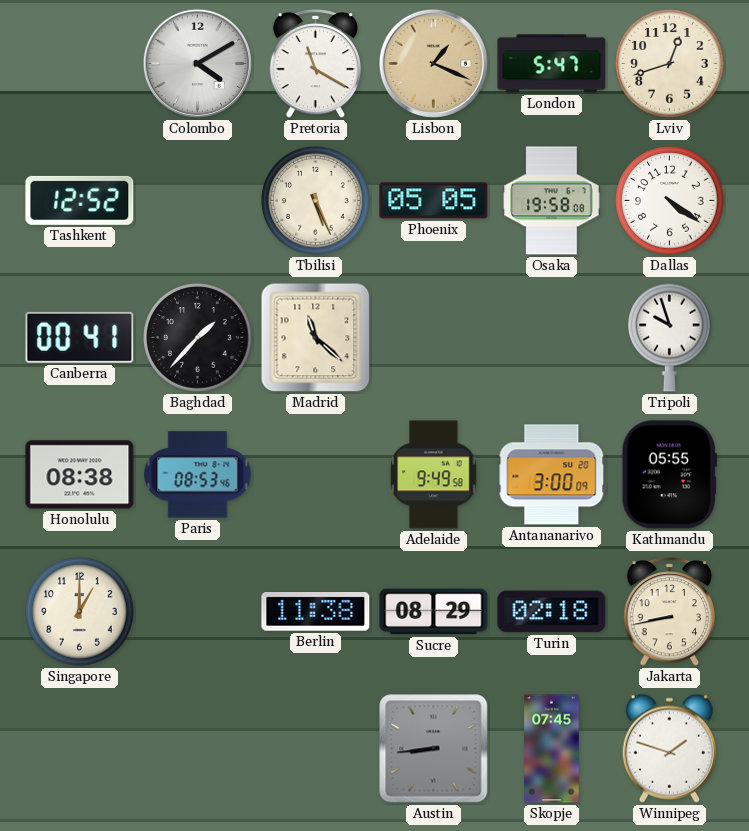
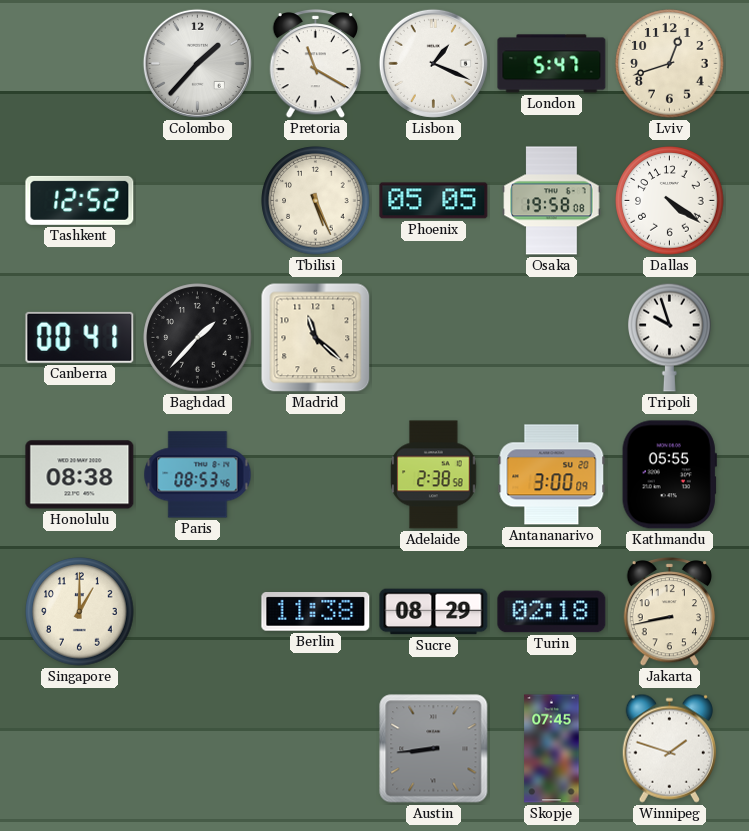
Colombo: 4:10 -> 1:37
Lisbon dial: champagne -> white
Adelaide: 9:49 -> 2:38
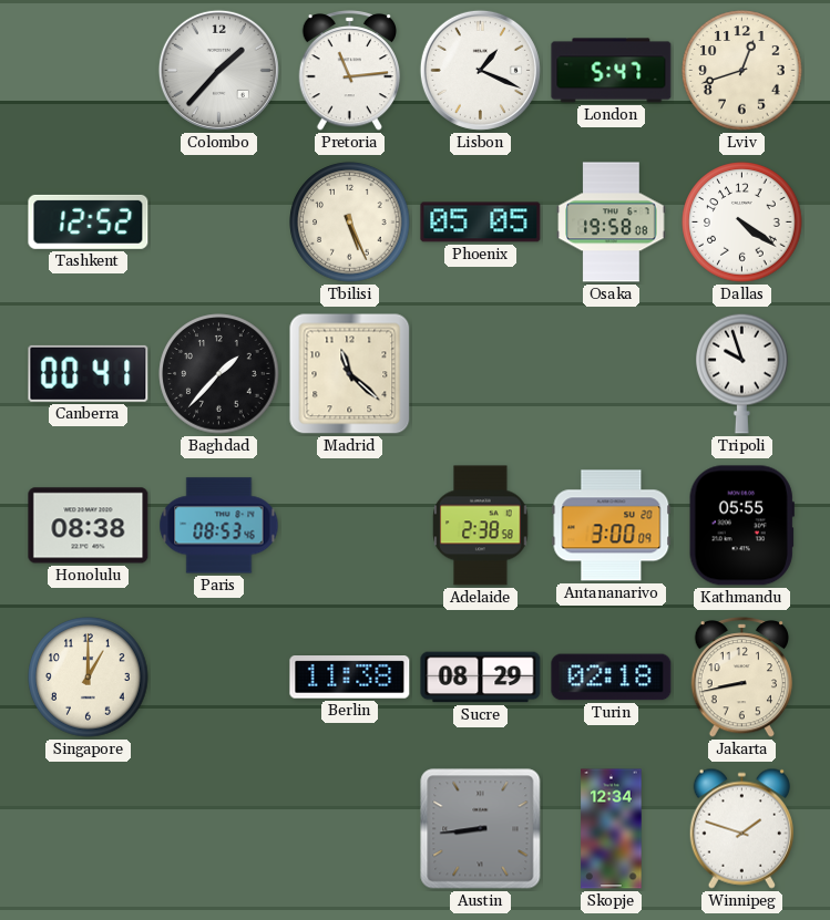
Pretoria: 11:20 -> 11:14
Skopje: 07:45 -> 12:34
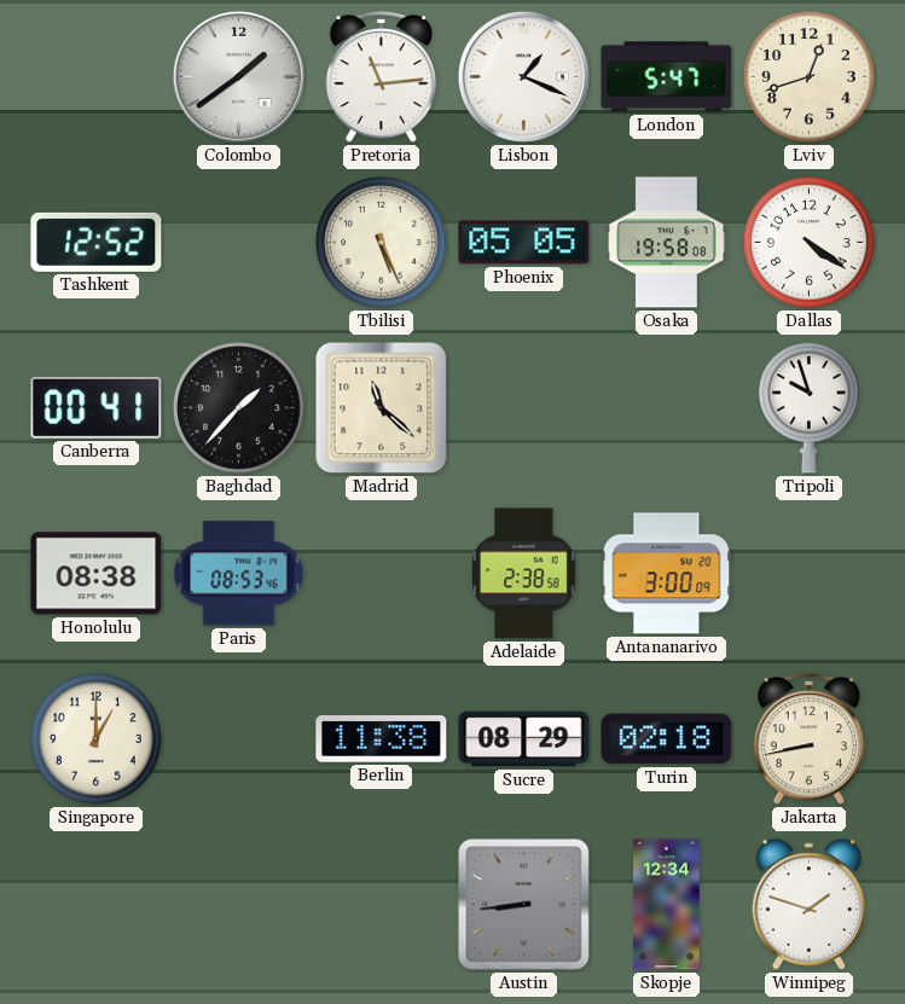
Colombo: 1:37 -> 1:39
Kathmandu: 05:55 -> none
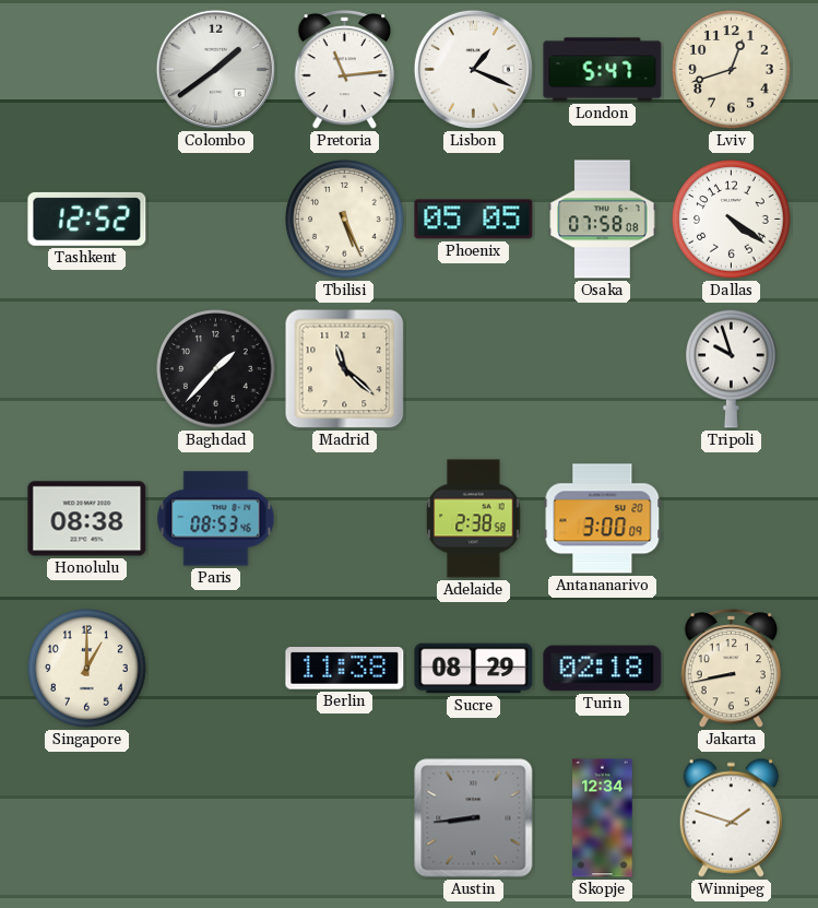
Osaka: 19:58 -> 07:58
Canberra: 00:41 -> none
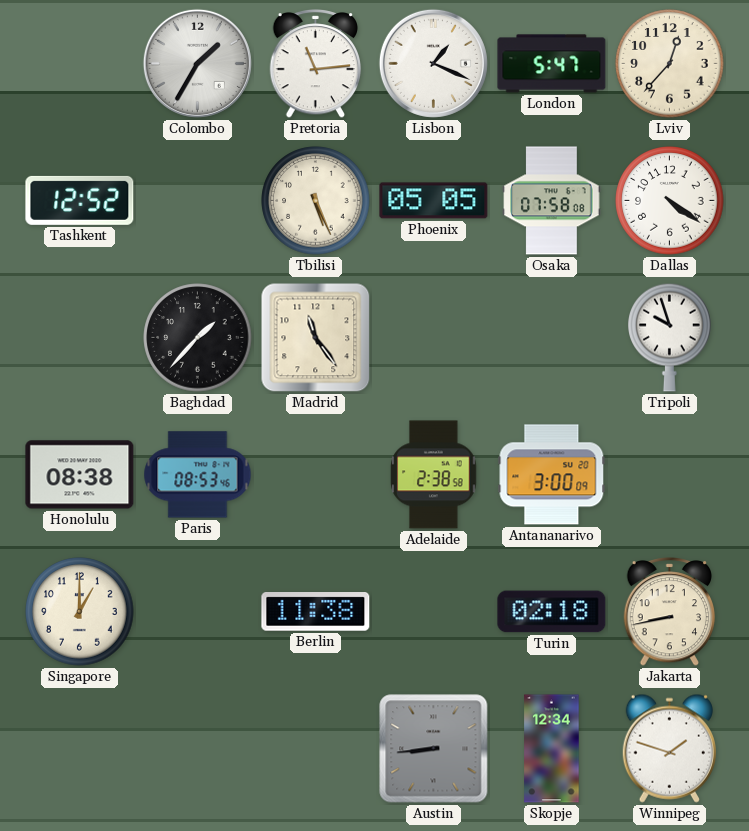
Colombo: 1:39 -> 1:35
Lviv: 12:42 -> 12:37
Madrid: 11:22 -> 11:24
Sucre: 08:29 -> none
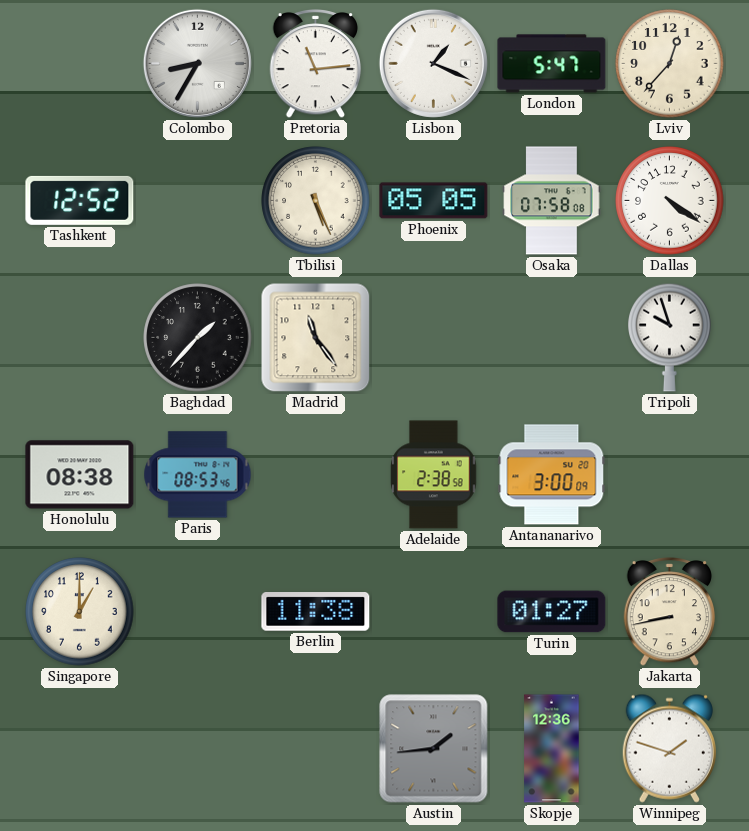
Colombo: 1:35 -> 8:35
Turin: 02:18 -> 01:27
Austin: 8:44 -> 1:44
Skopje: 12:34 -> 12:36
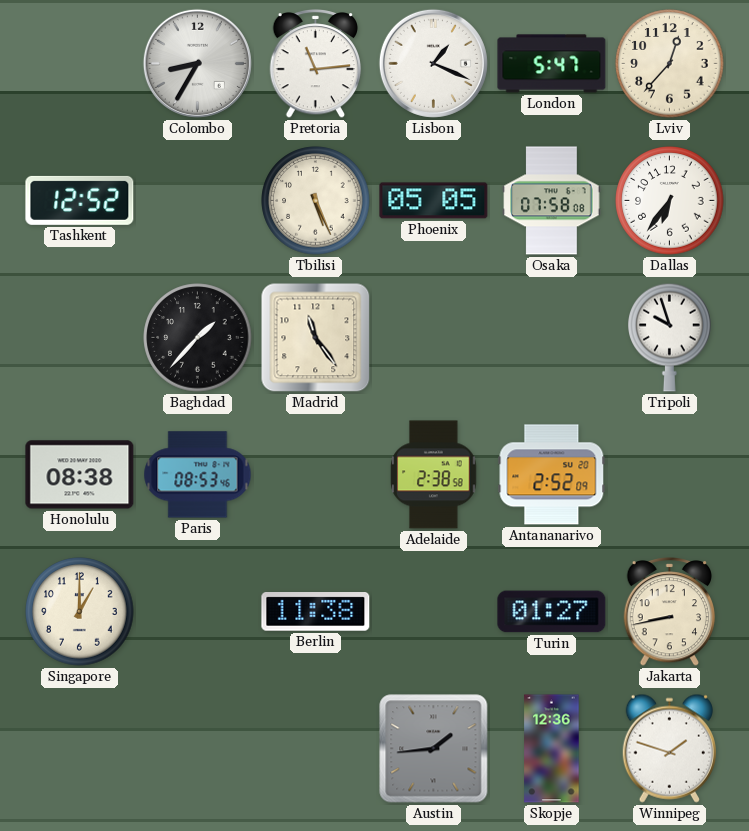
Dallas: 4:21 -> 6:36
Antananarivo: 3:00 -> 2:52
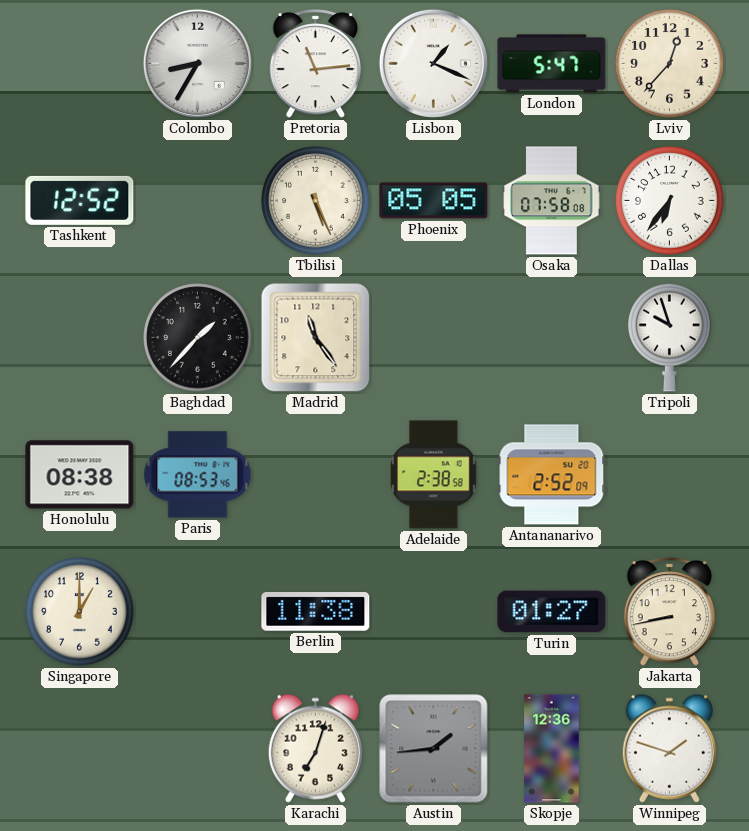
Karachi: none -> 7:03
